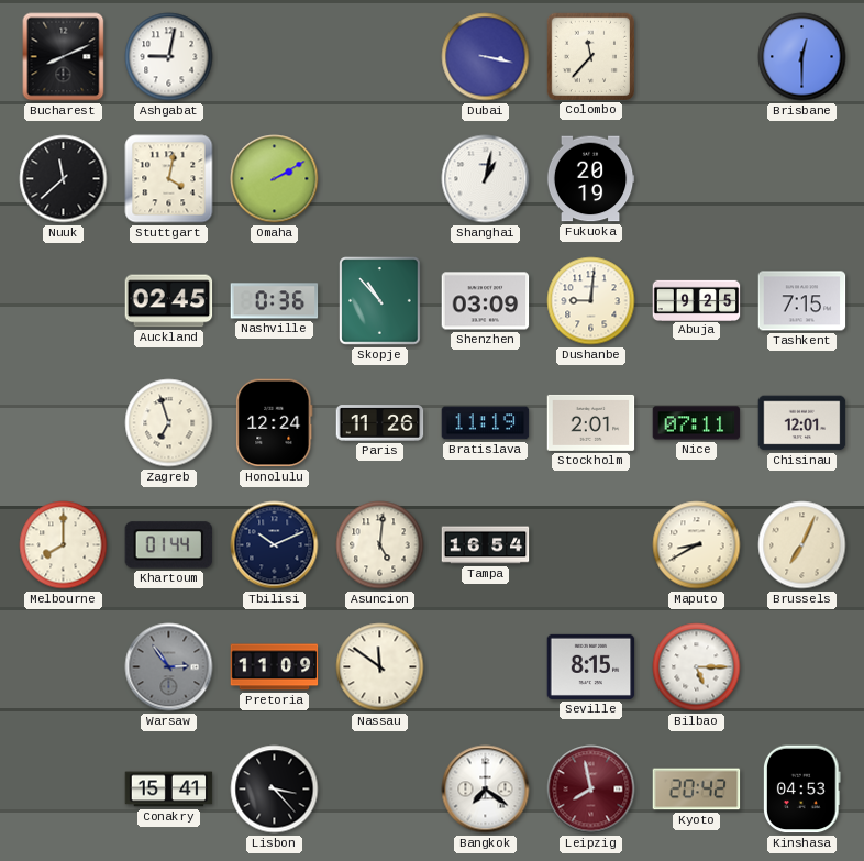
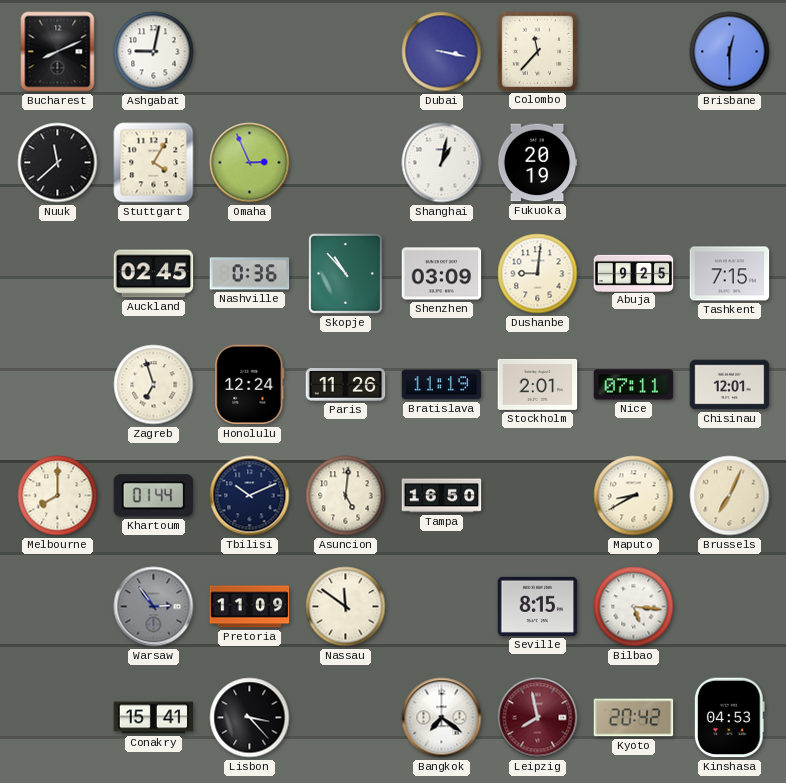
Stuttgart: 4:02 -> 4:05
Omaha: 2:10 -> 2:56
Tampa: 16:54 -> 16:50
Bilbao: 5:15 -> 5:16
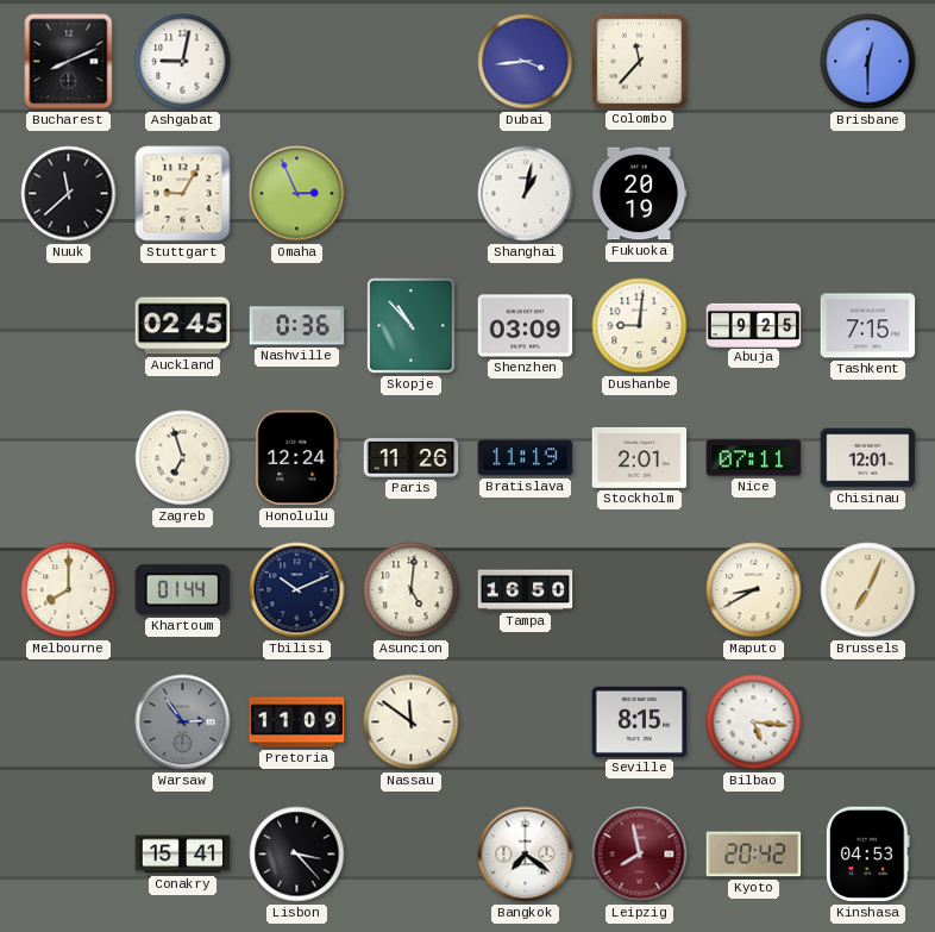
Dubai: 3:17 -> 3:44
Stuttgart: 4:05 -> 9:05
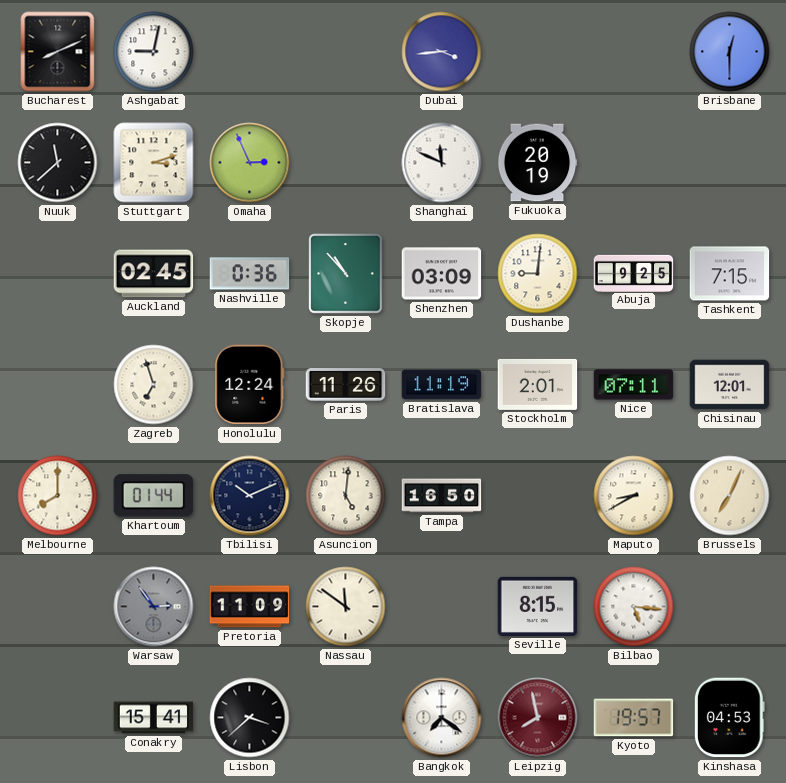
Colombo: 11:37 -> none
Stuttgart: 9:05 -> 3:12
Shanghai: 1:02 -> 11:49
Lisbon: 3:23 -> 3:38
Kyoto: 20:42 -> 19:57
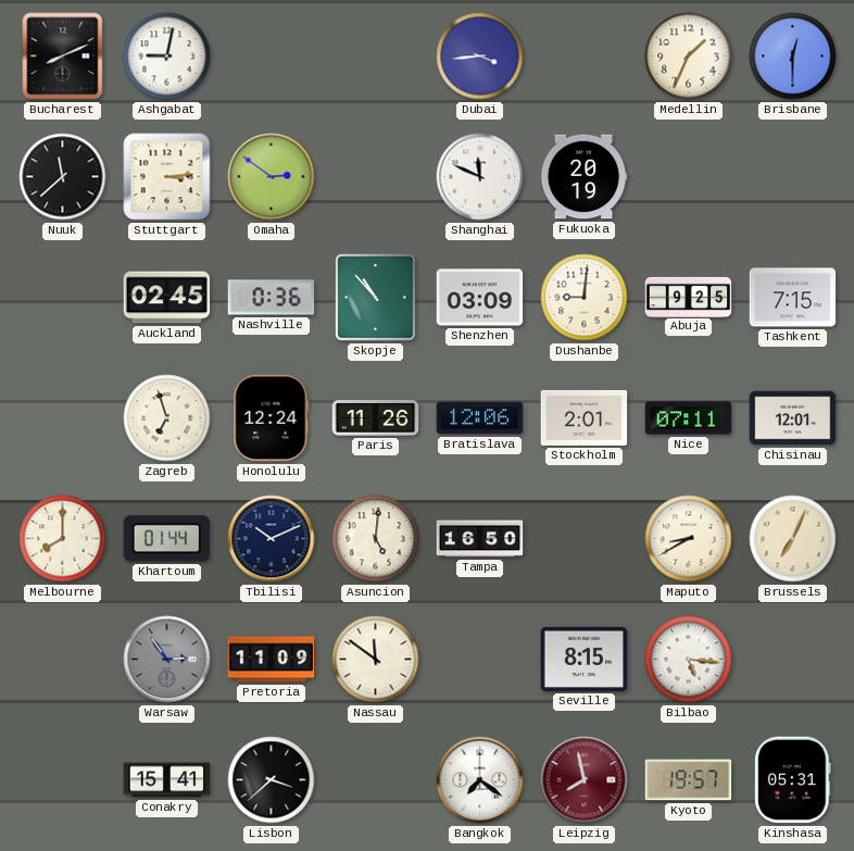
Medellin: none -> 1:34
Stuttgart: 3:12 -> 3:14
Omaha: 2:56 -> 2:51
Bratislava: 11:19 -> 12:06
Kinshasa: 04:53 -> 05:31
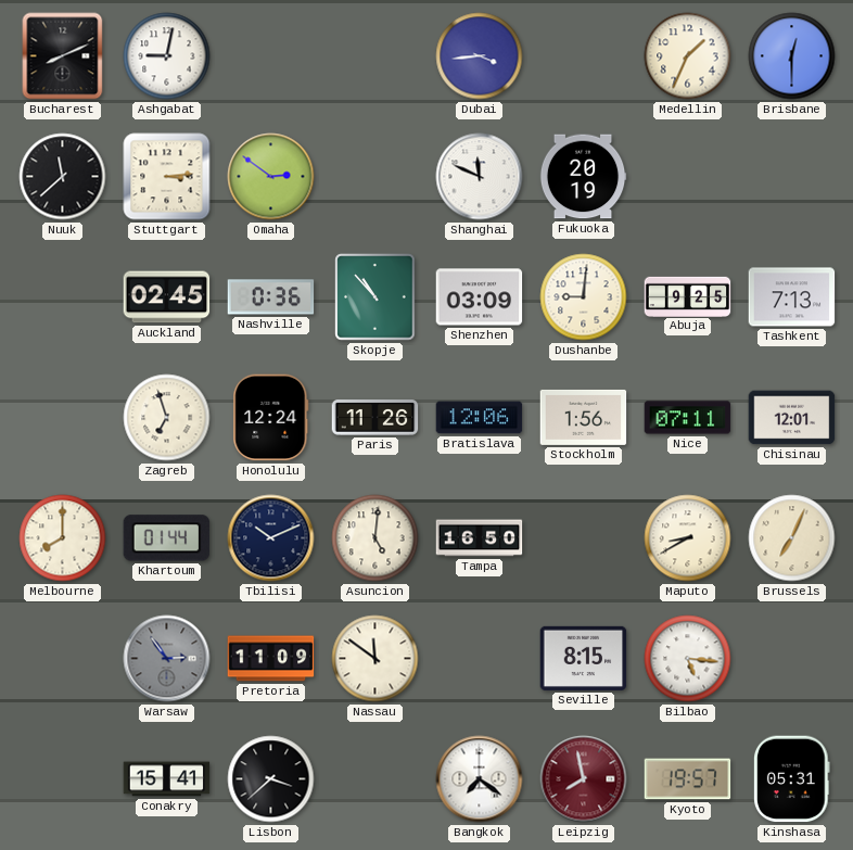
Tashkent: 7:15 -> 7:13
Stockholm: 2:01 -> 1:56
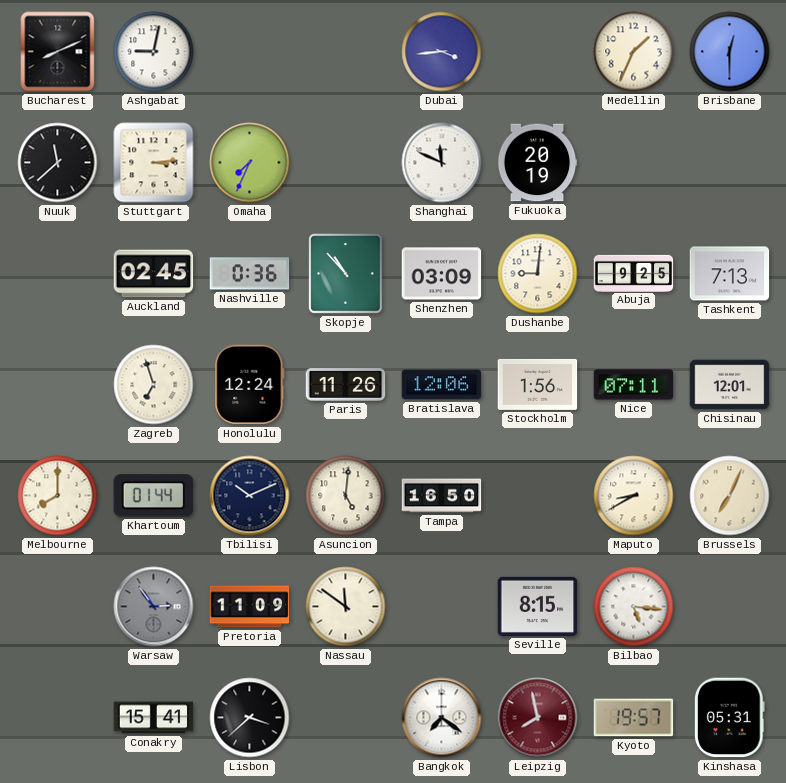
Omaha: 2:51 -> 7:34
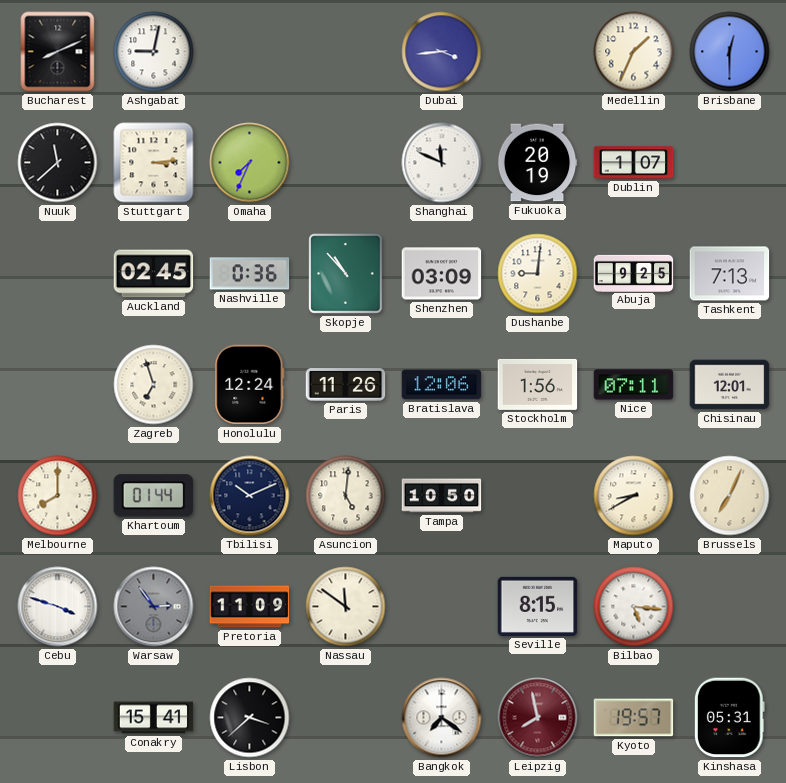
Dublin: none -> 1:07
Tampa: 16:50 -> 10:50
Cebu: none -> 3:48
